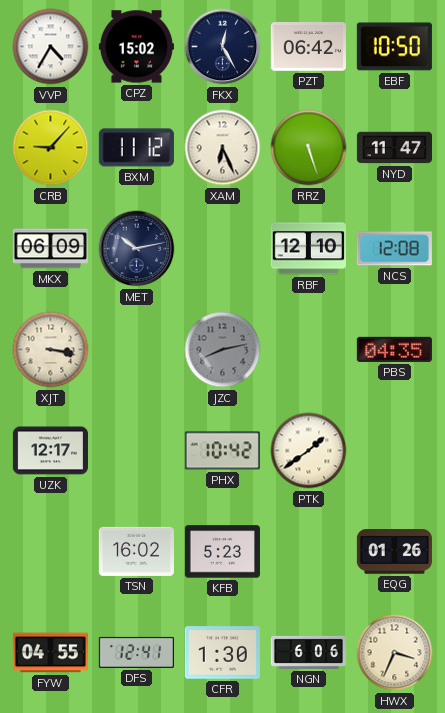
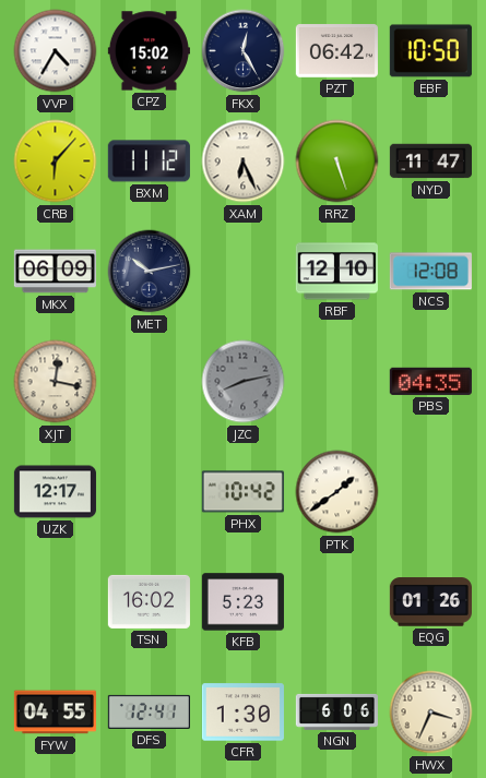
CRB: 9:07 -> 6:07
XJT: 3:17 -> 12:17
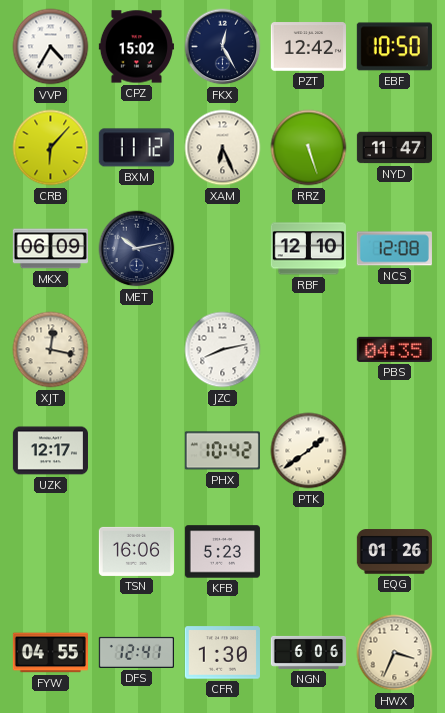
PZT: 06:42 -> 12:42
JZC dial: grey -> white
TSN: 16:02 -> 16:06
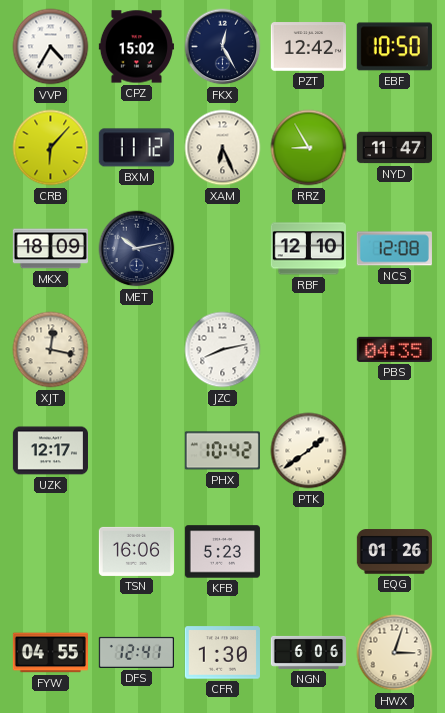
RRZ: 5:27 -> 8:55
MKX: 06:09 -> 18:09
HWX: 3:34 -> 3:03
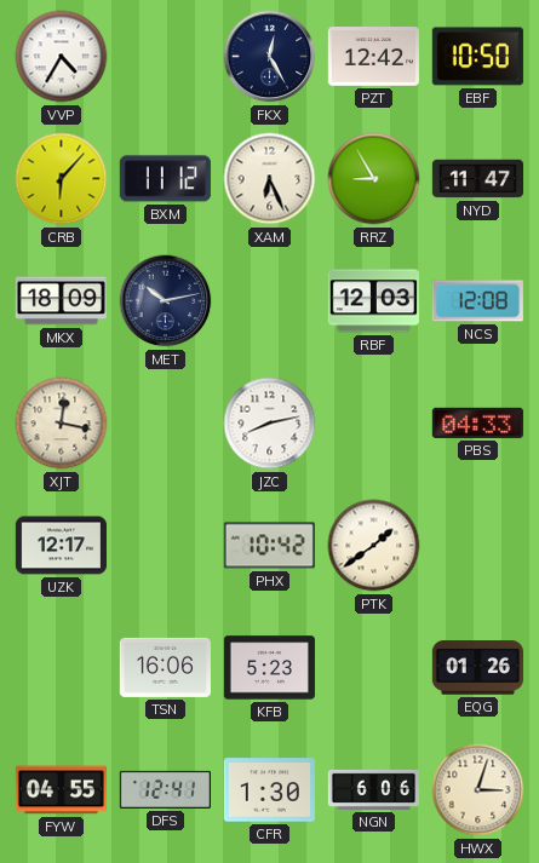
CPZ: 15:02 -> none
RBF: 12:10 -> 12:03
PBS: 04:35 -> 04:33
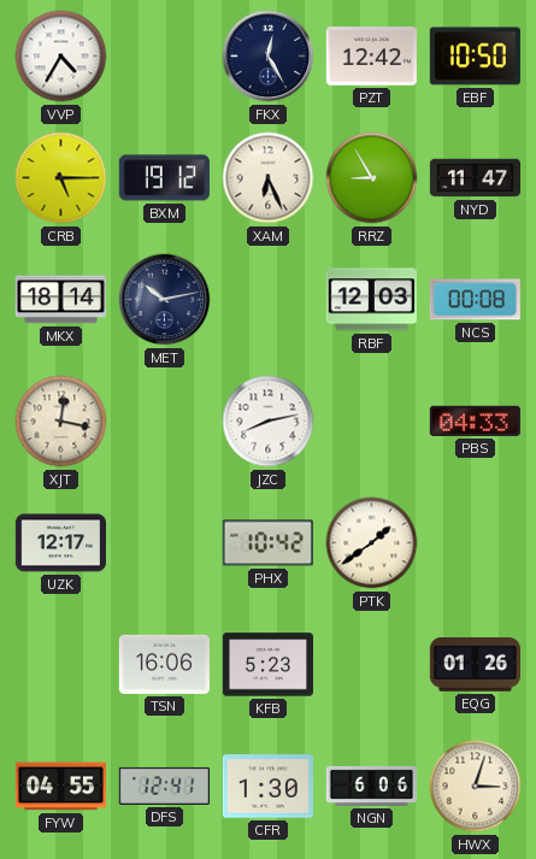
CRB: 6:07 -> 5:15
BXM: 11:12 -> 19:12
MKX: 18:09 -> 18:14
NCS: 12:08 -> 00:08
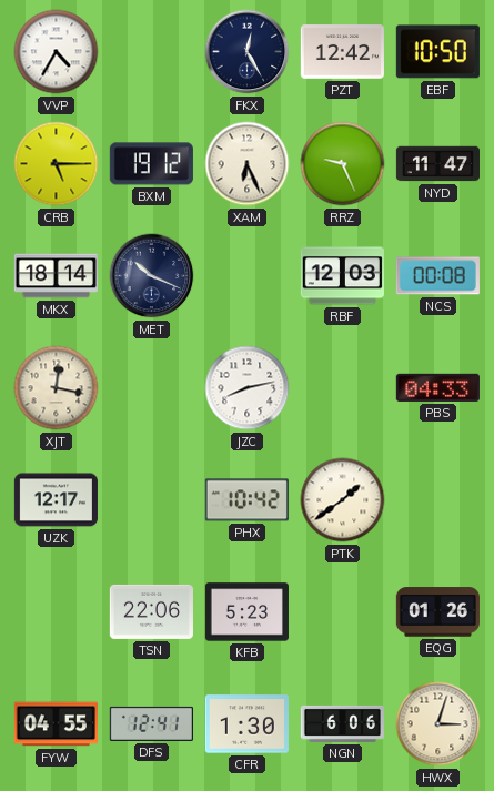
RRZ: 8:55 -> 9:26
MET: 10:13 -> 10:19
TSN: 16:06 -> 22:06
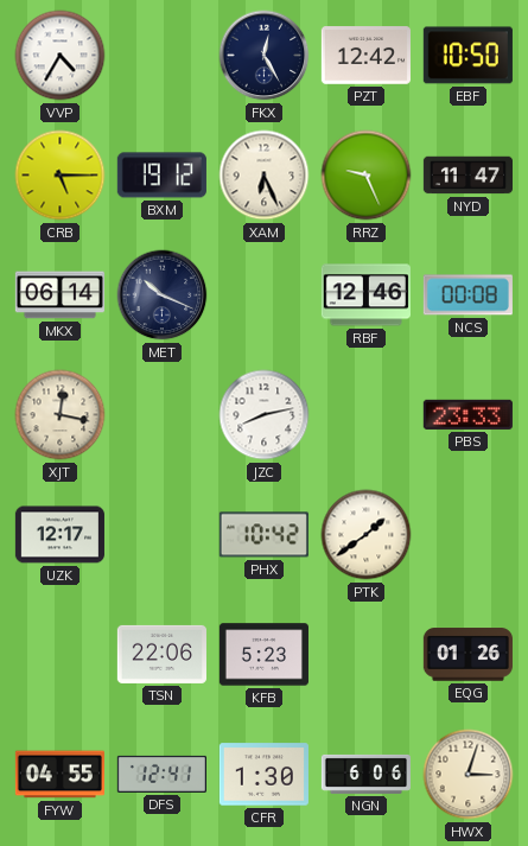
MKX: 18:14 -> 06:14
RBF: 12:03 -> 12:46
PBS: 04:33 -> 23:33
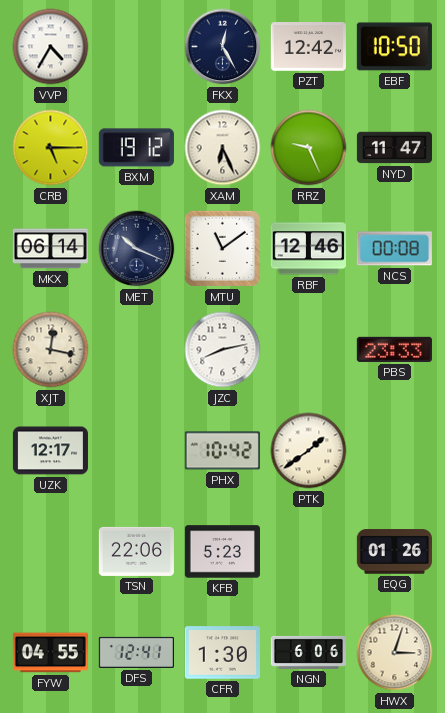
MTU: none -> 11:09
